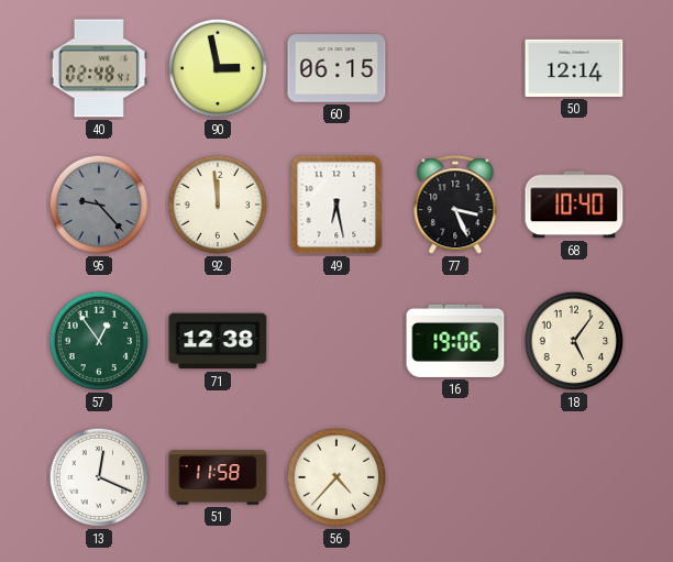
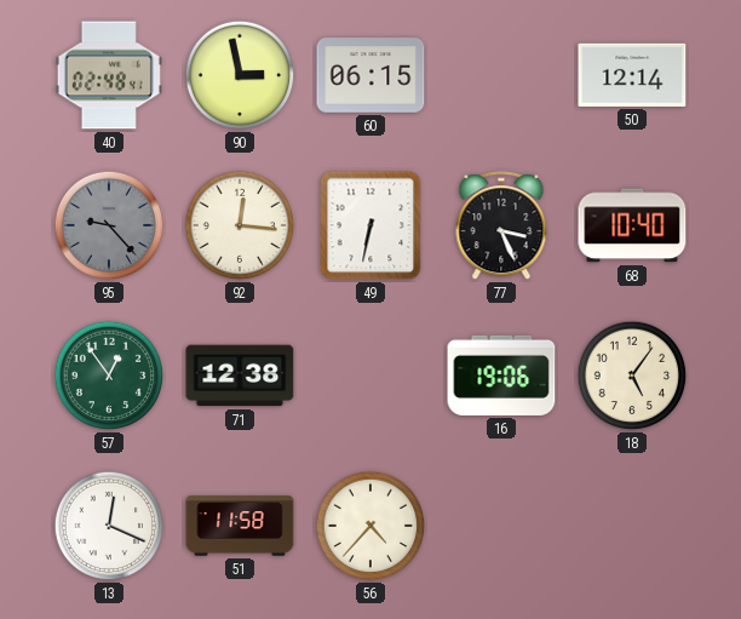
92: 11:59 -> 12:16
49: 6:28 -> 6:32
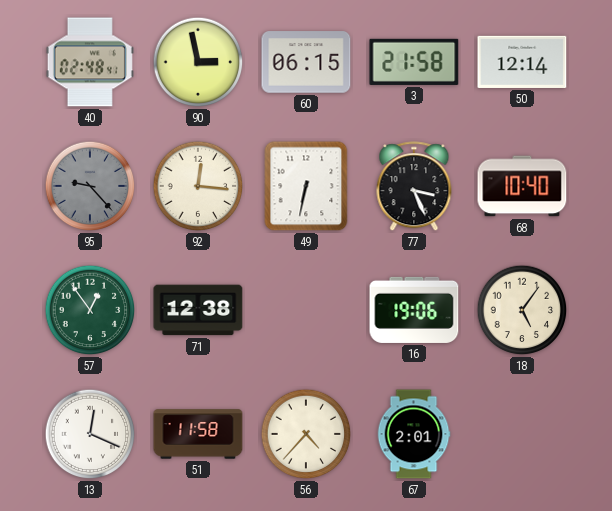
3: none -> 21:58
67: none -> 2:01
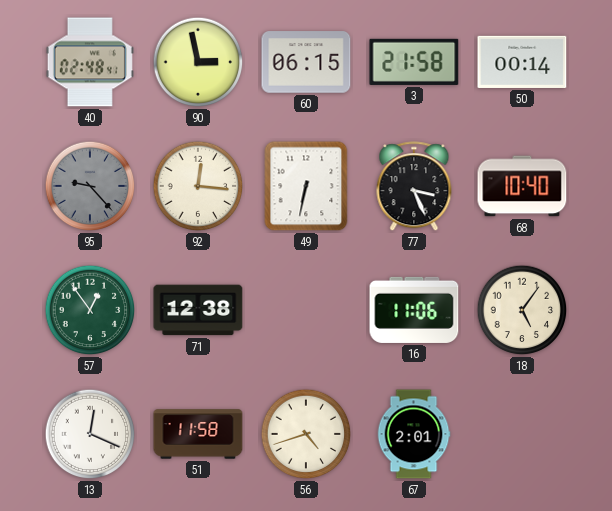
50: 12:14 -> 00:14
16: 19:06 -> 11:06
56: 4:37 -> 4:42
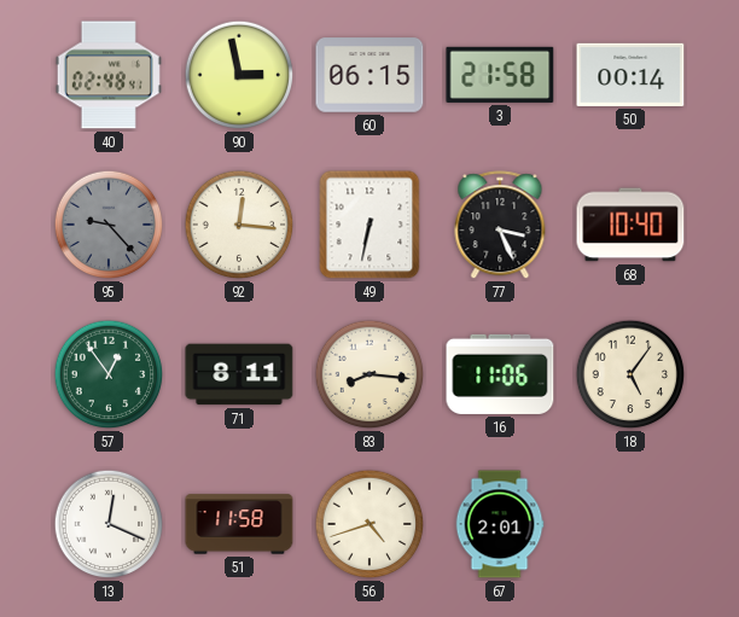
71: 12:38 -> 8:11
83: none -> 8:16
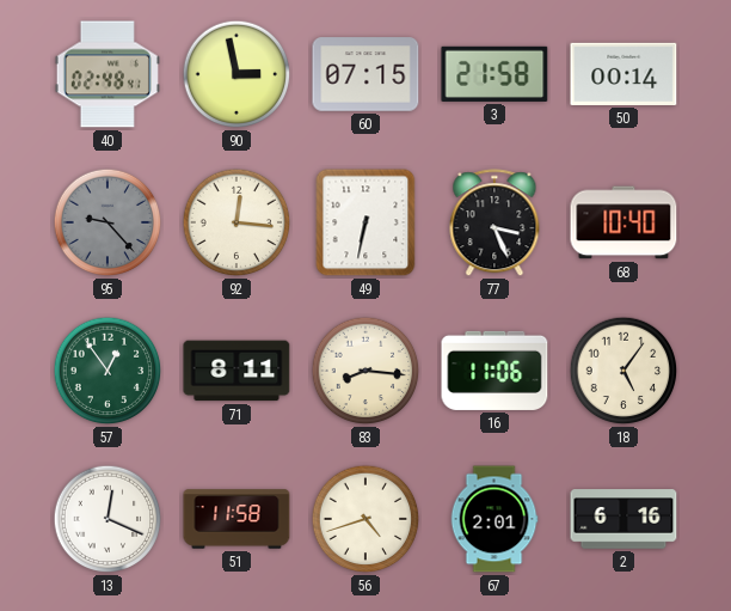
60: 06:15 -> 07:15
2: none -> 6:16
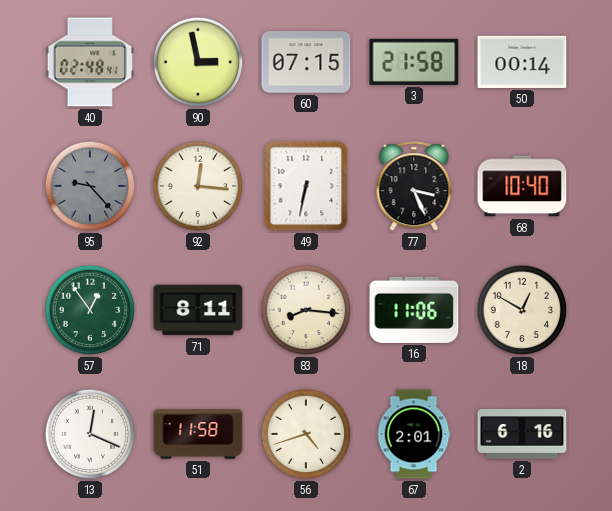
18: 5:06 -> 12:50
